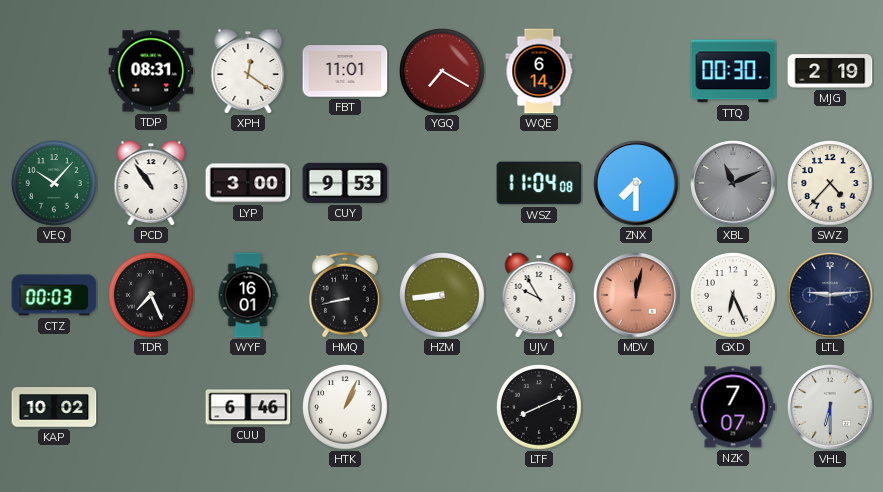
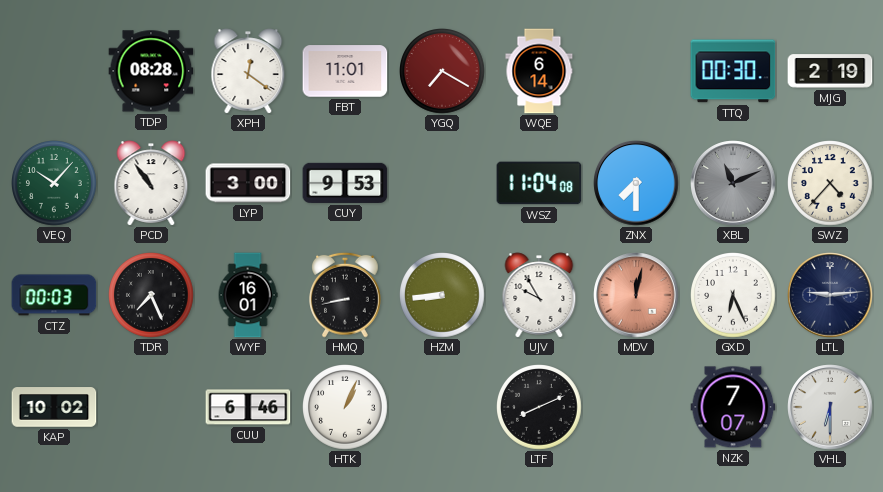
TDP: 08:31 -> 08:28
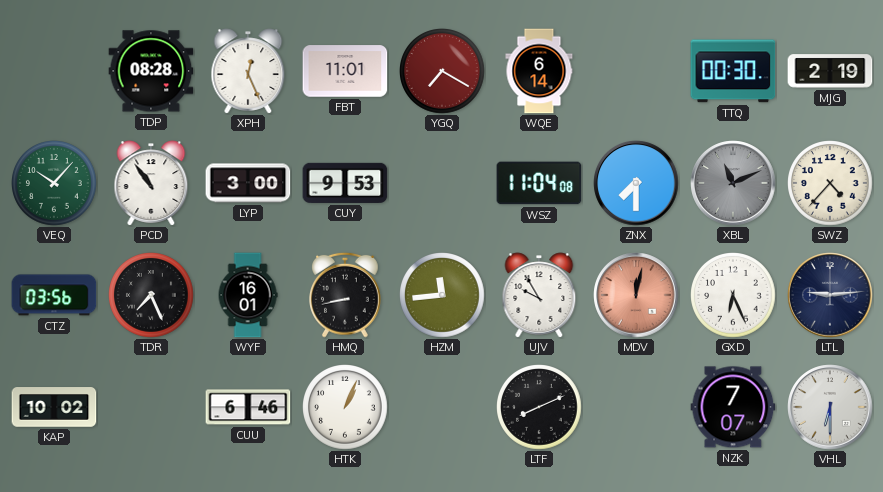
XPH: 12:21 -> 12:26
CTZ: 00:03 -> 03:56
HZM: 8:44 -> 11:44
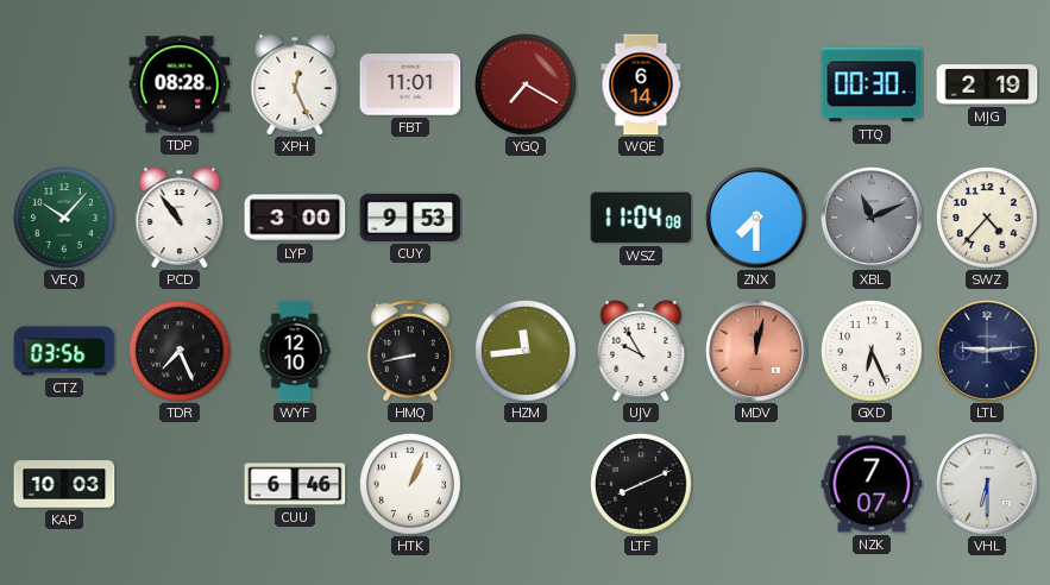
WYF: 16:01 -> 12:10
KAP: 10:02 -> 10:03
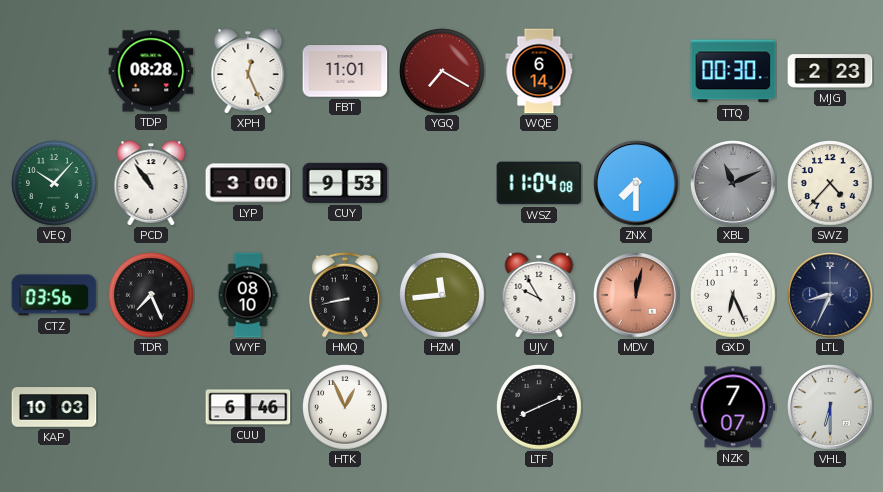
MJG: 2:19 -> 2:23
WYF: 12:10 -> 08:10
LTL: 9:14 -> 8:34
HTK: 1:04 -> 12:56
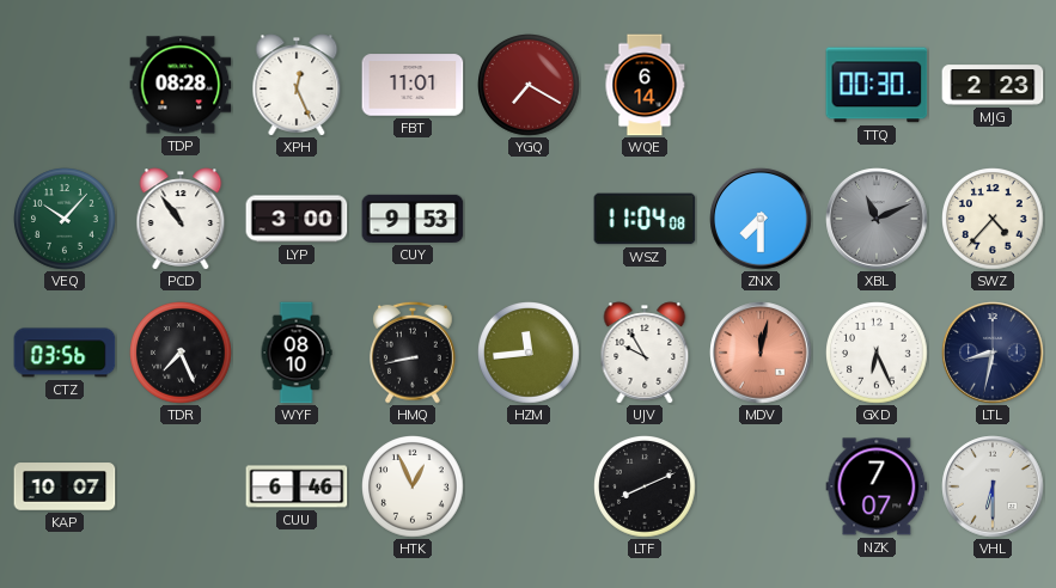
LTL: 8:34 -> 8:32
KAP: 10:03 -> 10:07
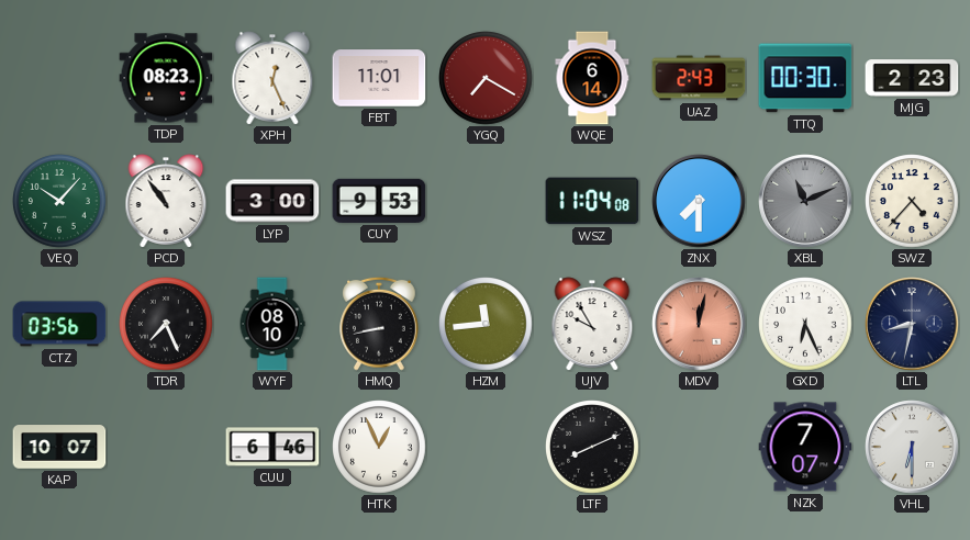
TDP: 08:28 -> 08:23
UAZ: none -> 2:43
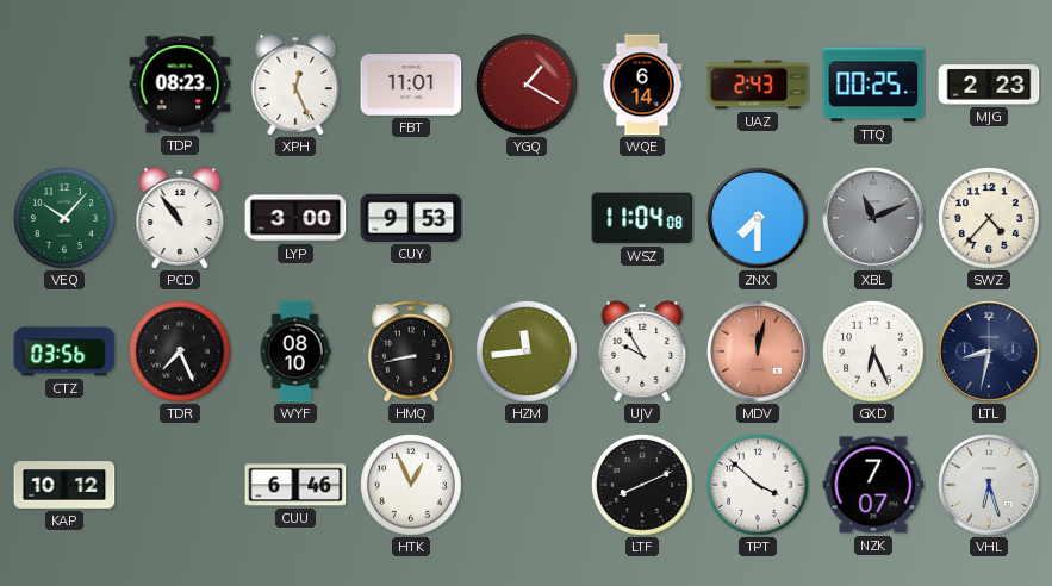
YGQ: 7:20 -> 1:20
TTQ: 00:30 -> 00:25
KAP: 10:07 -> 10:12
TPT: none -> 3:52
VHL: 6:30 -> 6:27
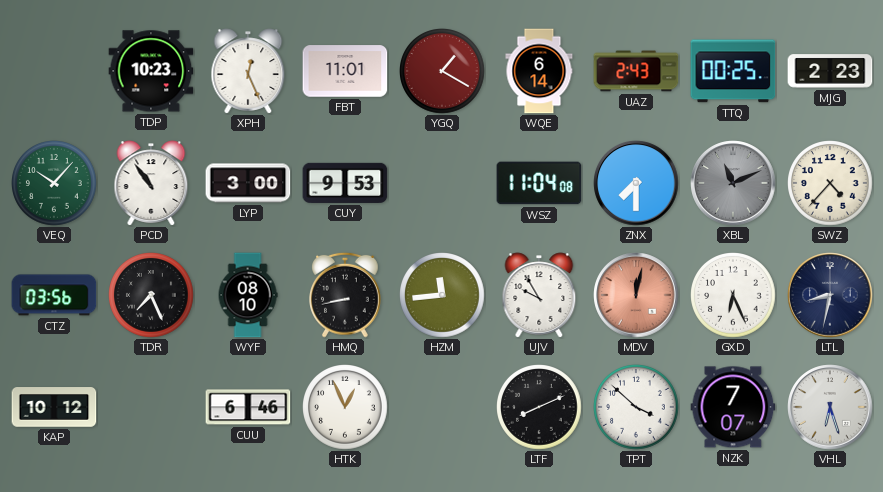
TDP: 08:23 -> 10:23
